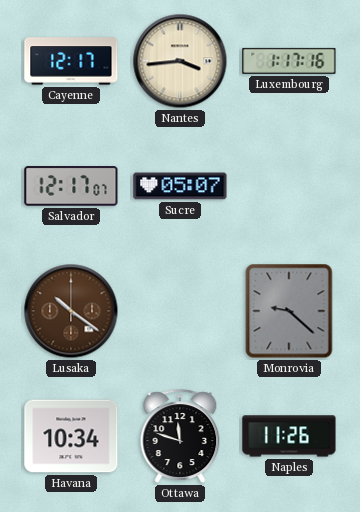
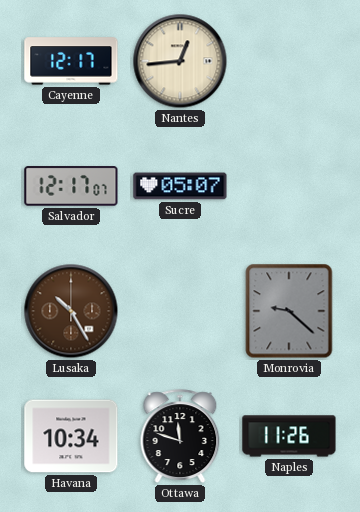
Nantes: 3:44 -> 12:44
Luxembourg: 1:17 -> none
Lusaka: 10:21 -> 10:25
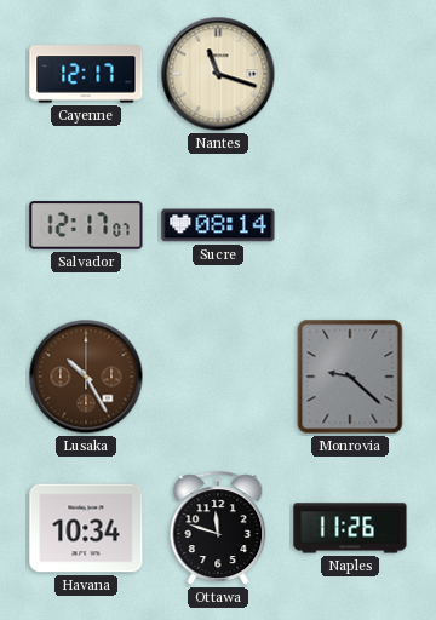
Nantes: 12:44 -> 11:18
Sucre: 05:07 -> 08:14
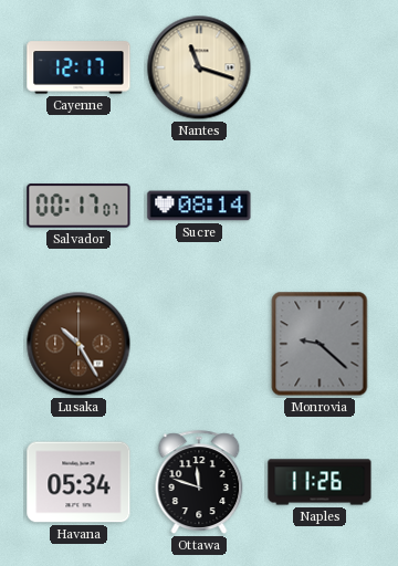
Salvador: 12:17 -> 00:17
Havana: 10:34 -> 05:34
